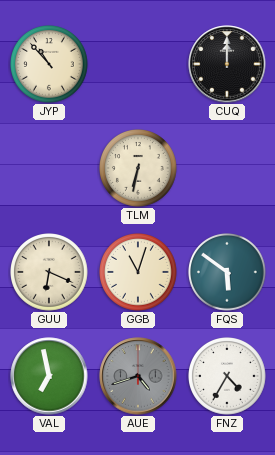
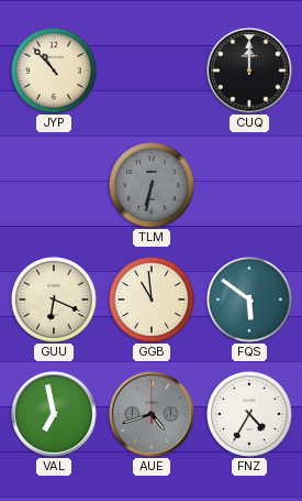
TLM dial: cream -> grey
GGB: 11:03 -> 10:59
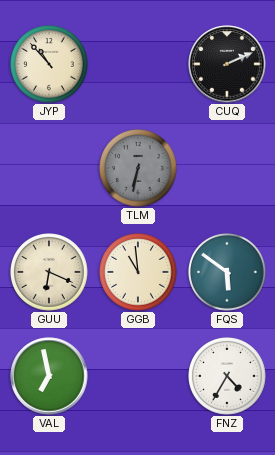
CUQ: 12:00 -> 2:11
AUE: 4:42 -> none
